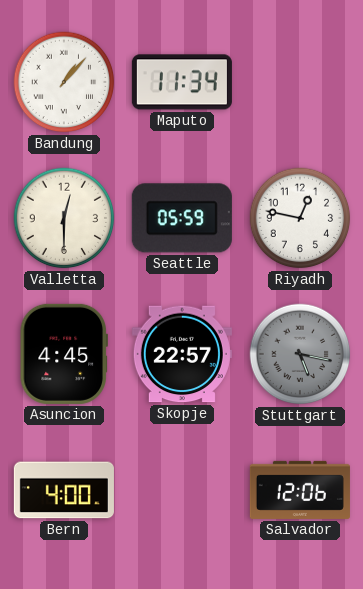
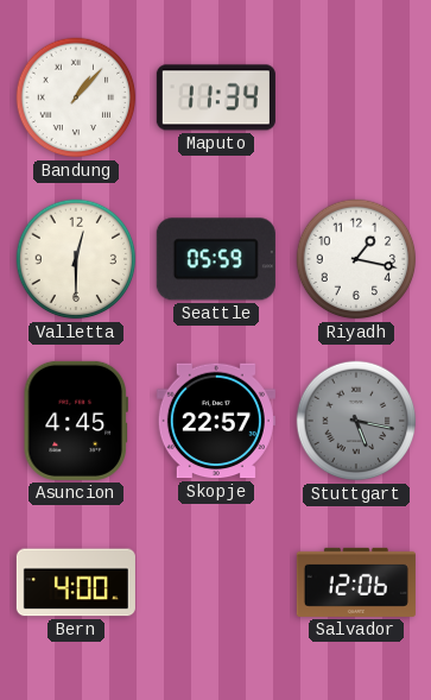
Riyadh: 12:47 -> 1:17
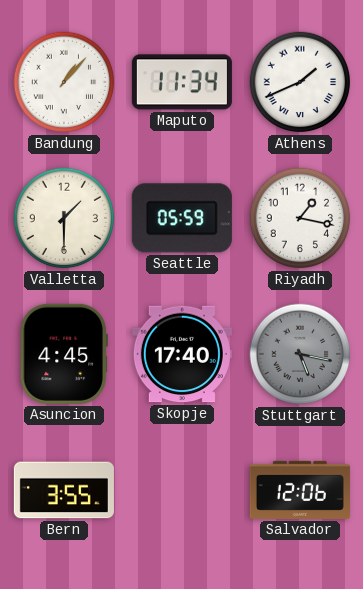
Athens: none -> 1:41
Valletta: 12:30 -> 1:30
Skopje: 22:57 -> 17:40
Bern: 4:00 -> 3:55
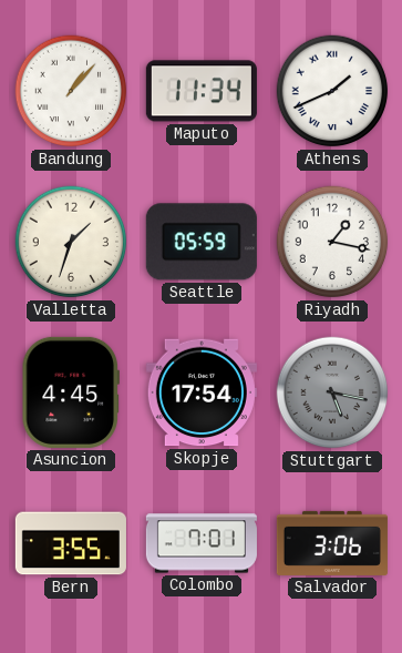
Valletta: 1:30 -> 1:33
Skopje: 17:40 -> 17:54
Colombo: none -> 7:01
Salvador: 12:06 -> 3:06
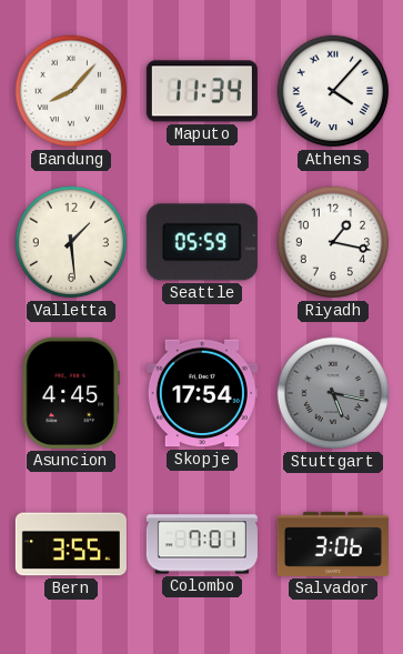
Bandung: 1:07 -> 8:07
Athens: 1:41 -> 4:07
Valletta: 1:33 -> 1:29
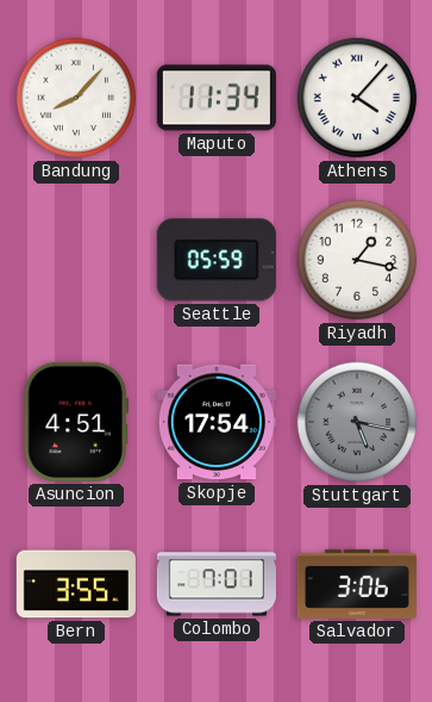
Valletta: 1:29 -> none
Asuncion: 4:45 -> 4:51
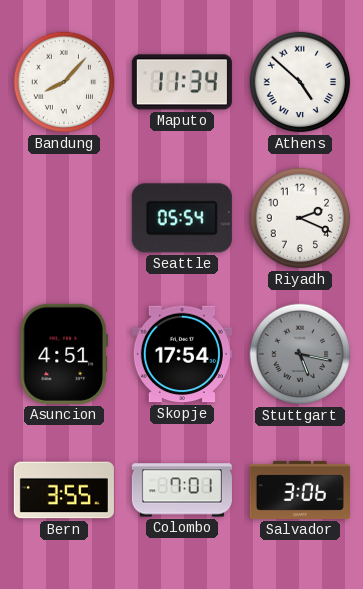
Athens: 4:07 -> 4:52
Seattle: 05:59 -> 05:54
Riyadh: 1:17 -> 2:19
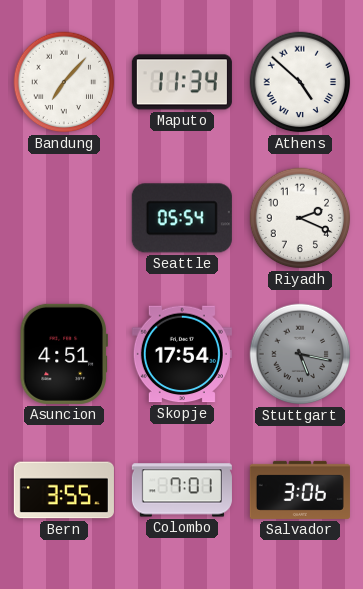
Bandung: 8:07 -> 7:07
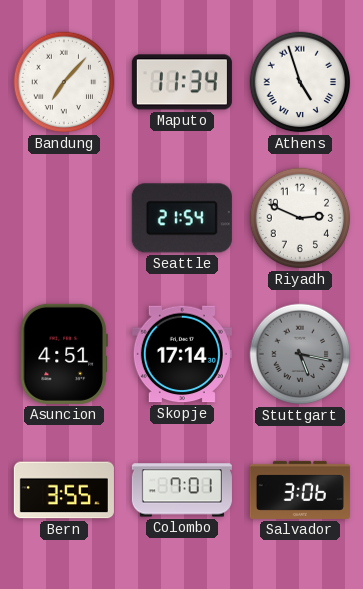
Athens: 4:52 -> 4:57
Seattle: 05:54 -> 21:54
Riyadh: 2:19 -> 2:49
Skopje: 17:54 -> 17:14
